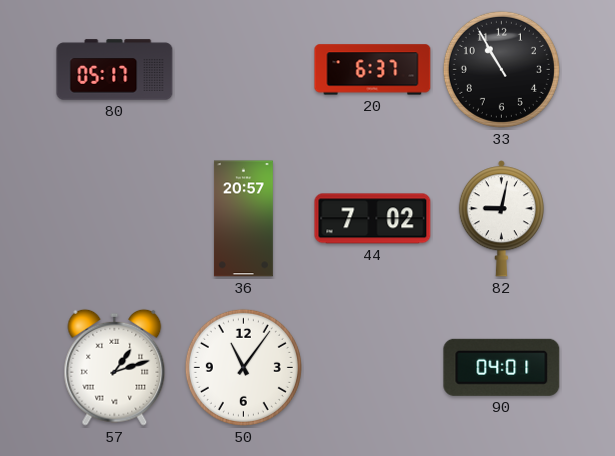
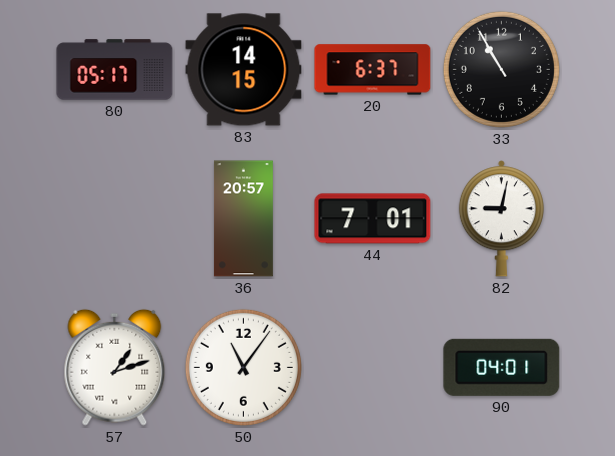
83: none -> 14:15
44: 7:02 -> 7:01
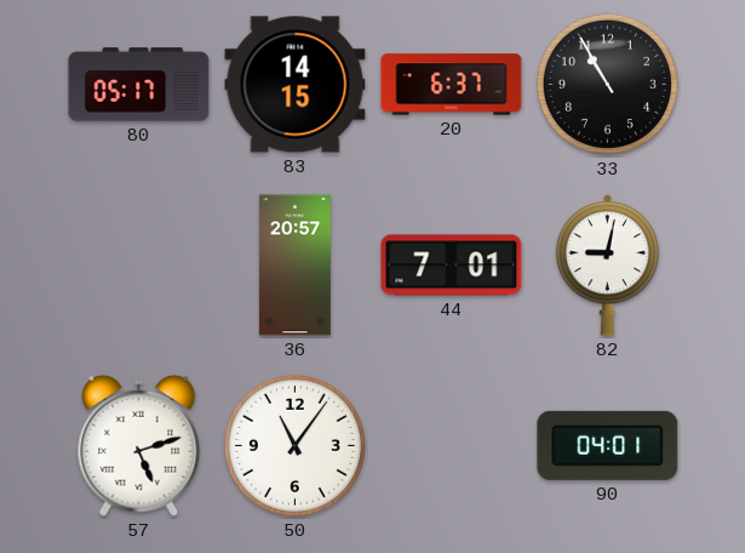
57: 1:12 -> 5:12
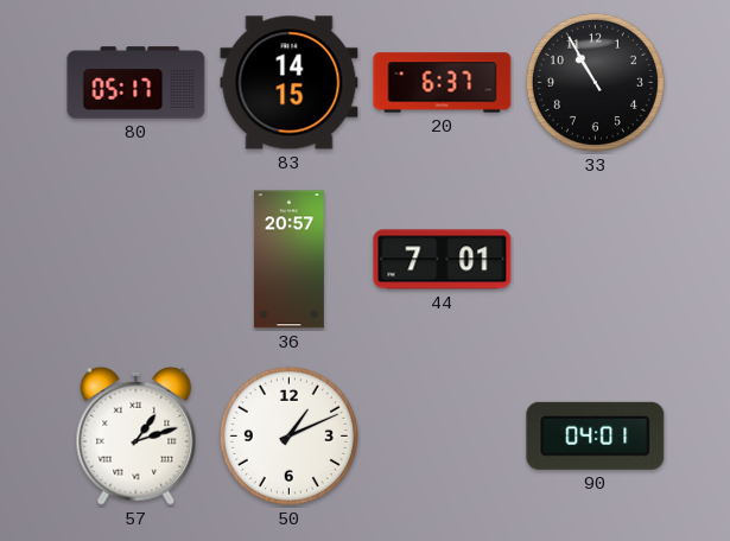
82: 9:02 -> none
57: 5:12 -> 1:12
50: 11:06 -> 1:11
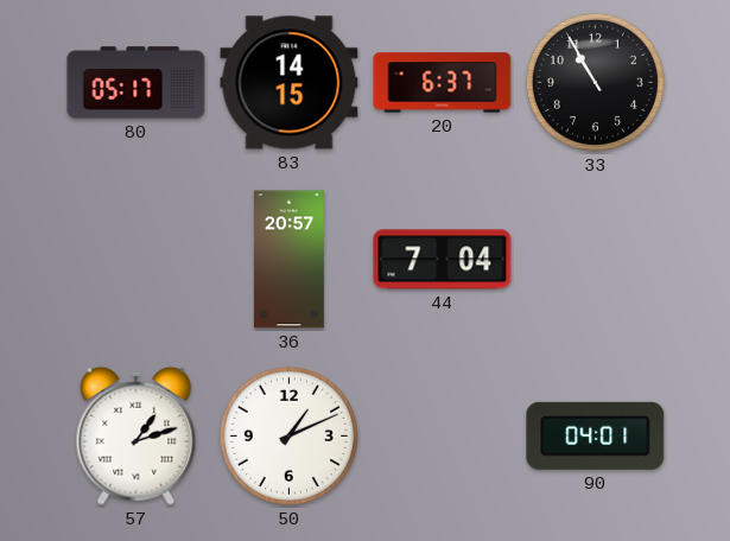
44: 7:01 -> 7:04
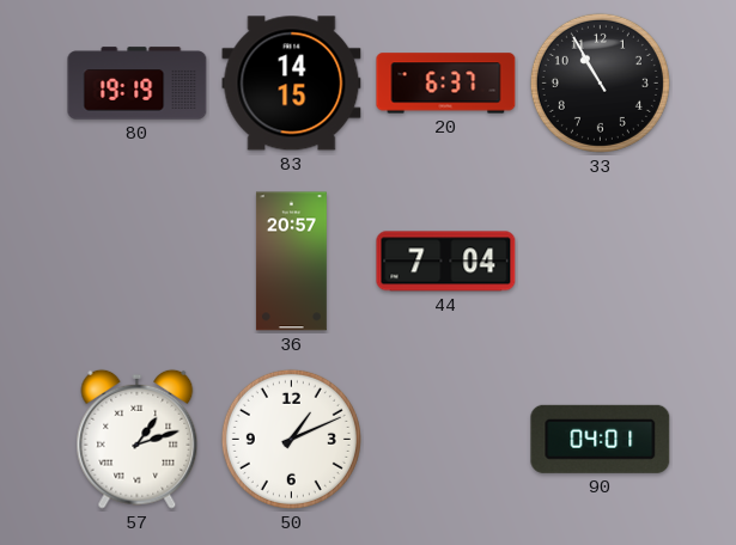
80: 05:17 -> 19:19
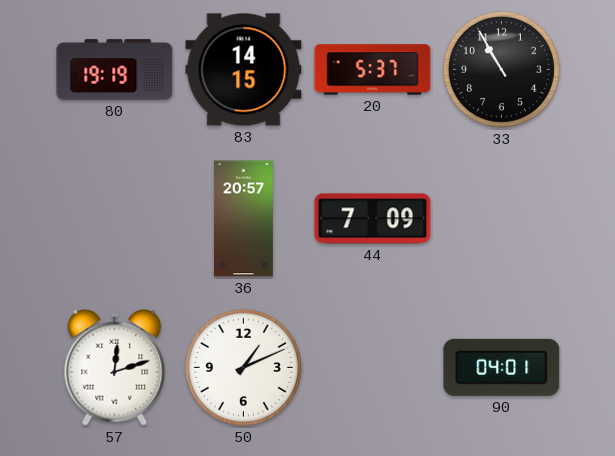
20: 6:37 -> 5:37
44: 7:04 -> 7:09
57: 1:12 -> 12:12
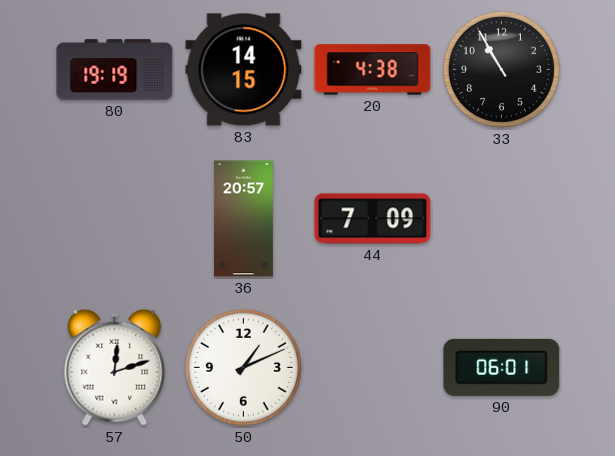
20: 5:37 -> 4:38
90: 04:01 -> 06:01
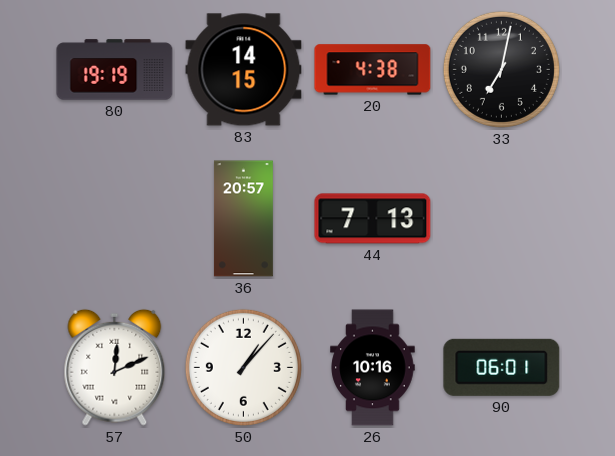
33: 10:55 -> 7:02
44: 7:09 -> 7:13
57: 12:12 -> 12:11
50: 1:11 -> 1:07
26: none -> 10:16
